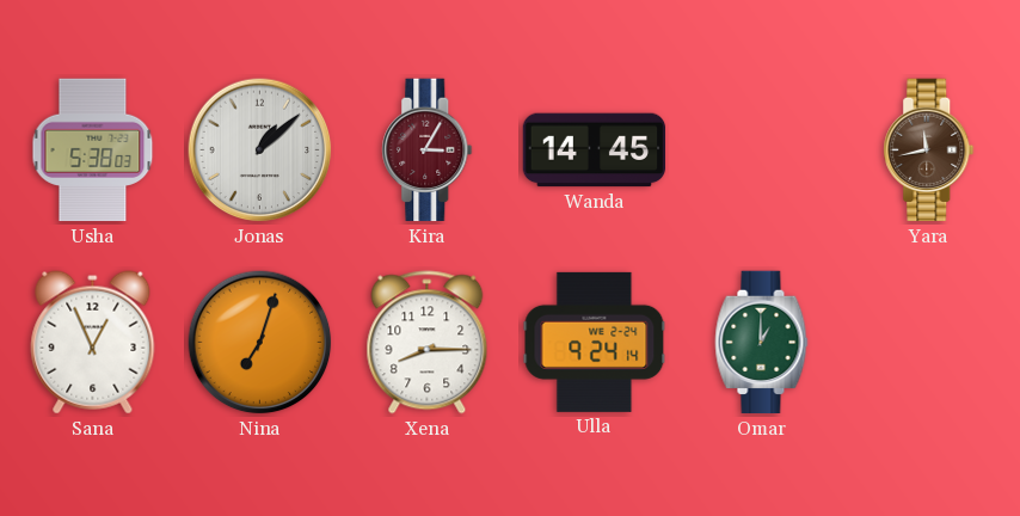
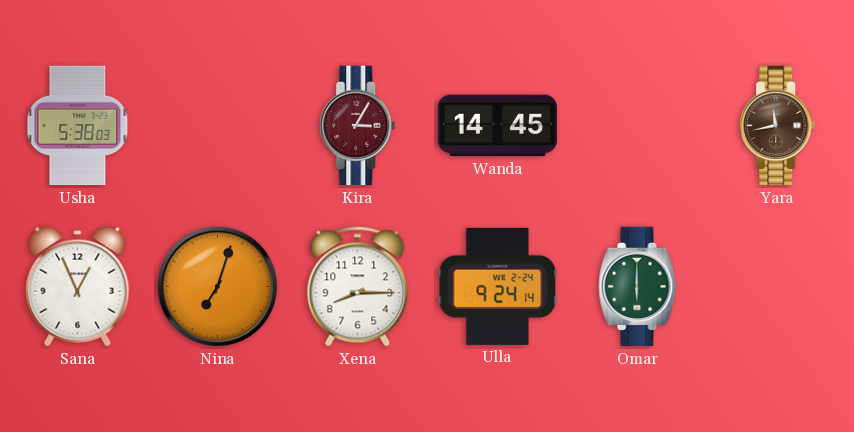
Jonas: 1:08 -> none
Omar: 1:00 -> 6:00
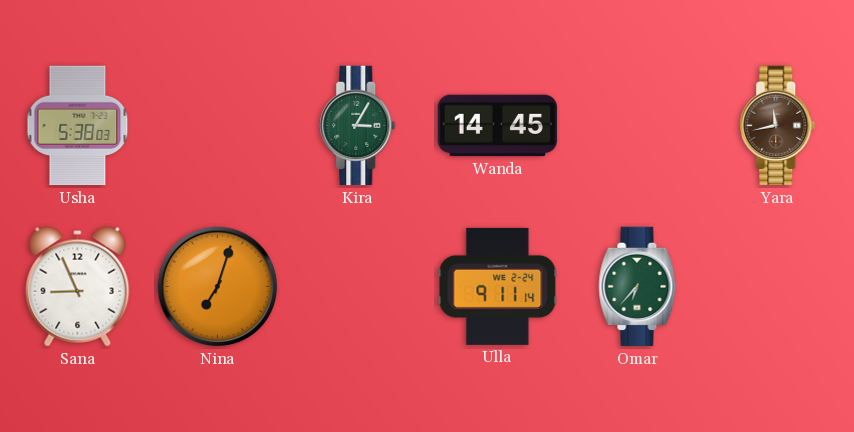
Kira dial: burgundy -> green
Sana: 12:56 -> 8:56
Xena: 8:15 -> none
Ulla: 9:24 -> 9:11
Omar: 6:00 -> 6:37
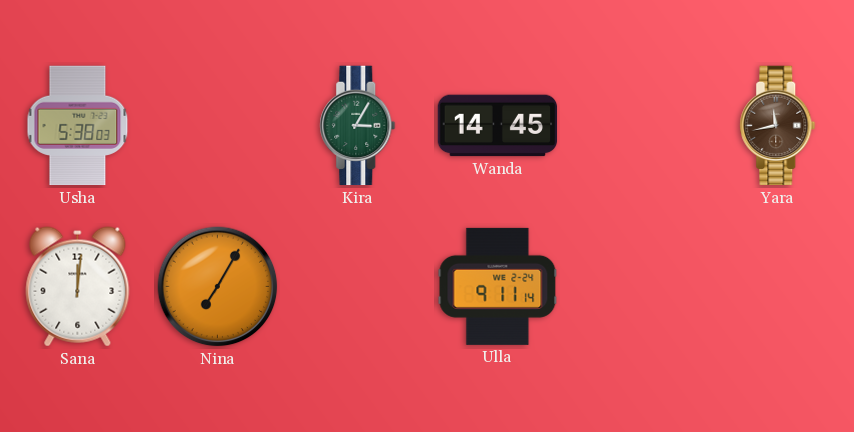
Sana: 8:56 -> 12:01
Nina: 7:03 -> 7:05
Omar: 6:37 -> none
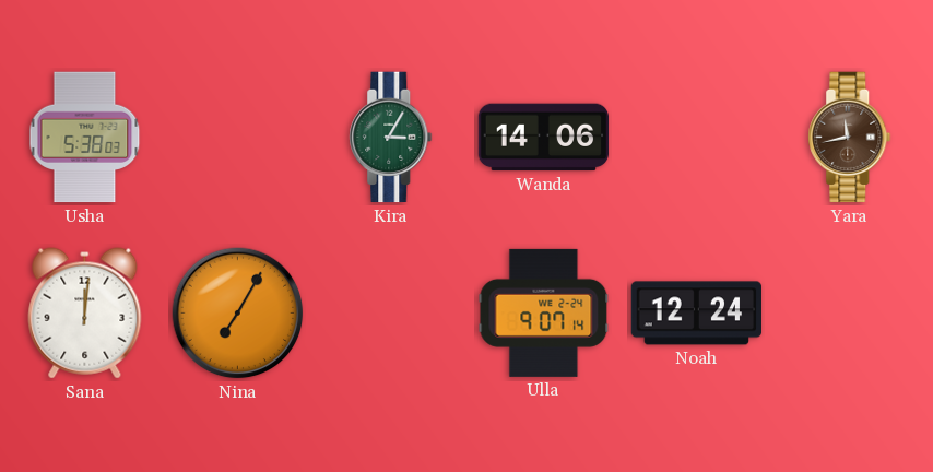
Wanda: 14:45 -> 14:06
Ulla: 9:11 -> 9:07
Noah: none -> 12:24
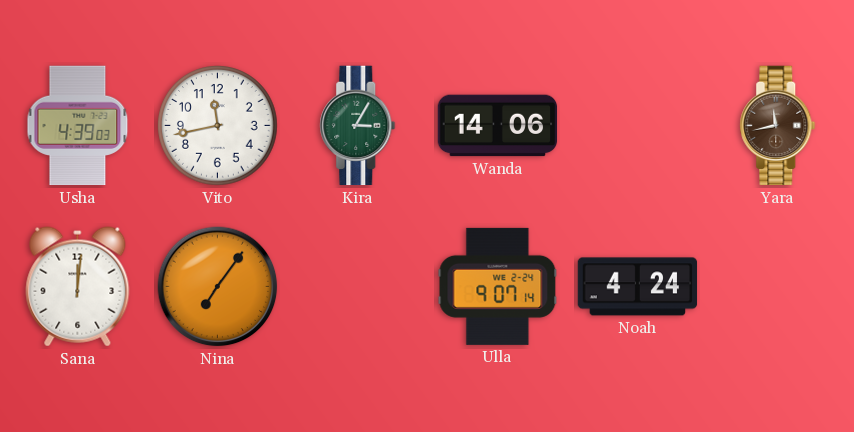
Usha: 5:38 -> 4:39
Vito: none -> 11:43
Nina: 7:05 -> 7:06
Noah: 12:24 -> 4:24
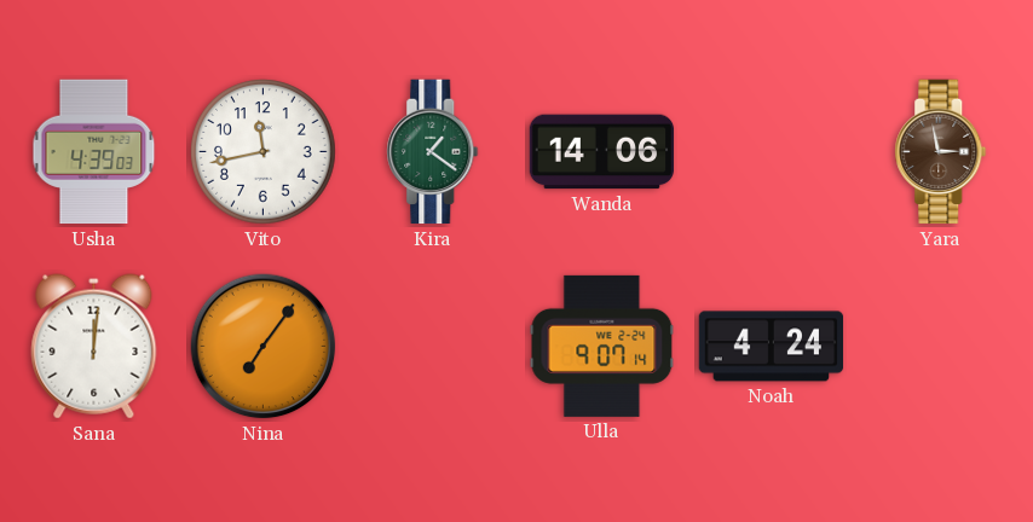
Kira: 3:05 -> 1:21
Yara: 11:43 -> 2:58
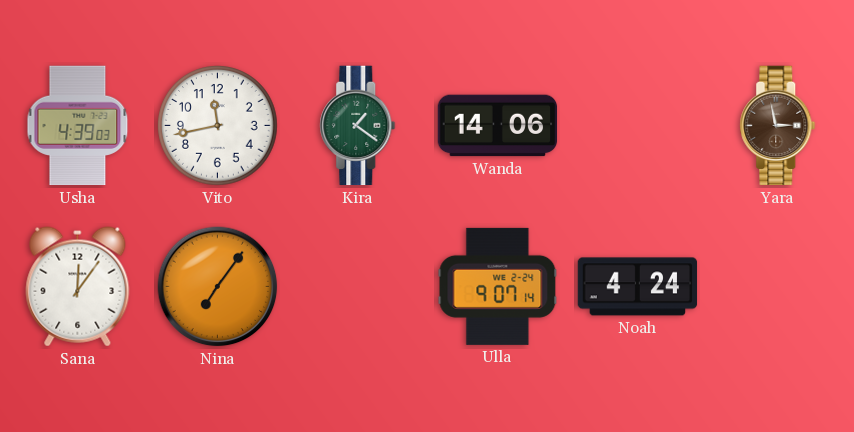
Sana: 12:01 -> 12:06
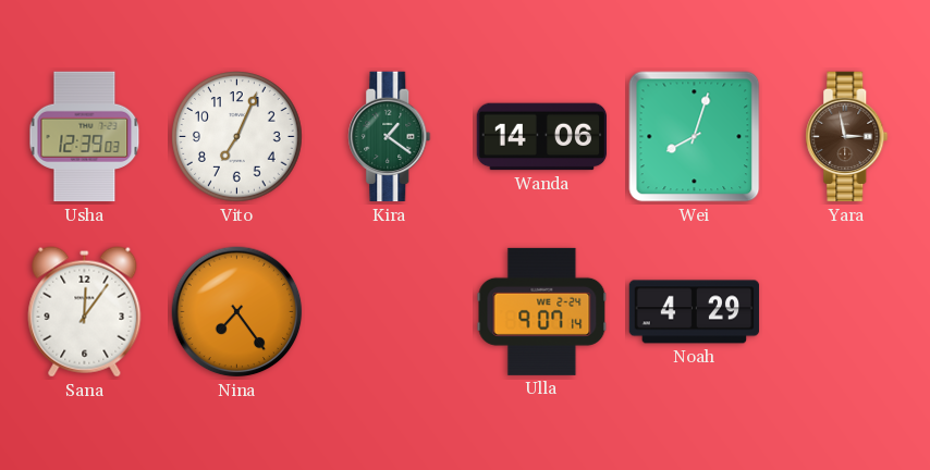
Usha: 4:39 -> 12:39
Vito: 11:43 -> 7:04
Wei: none -> 8:03
Nina: 7:06 -> 7:24
Noah: 4:24 -> 4:29
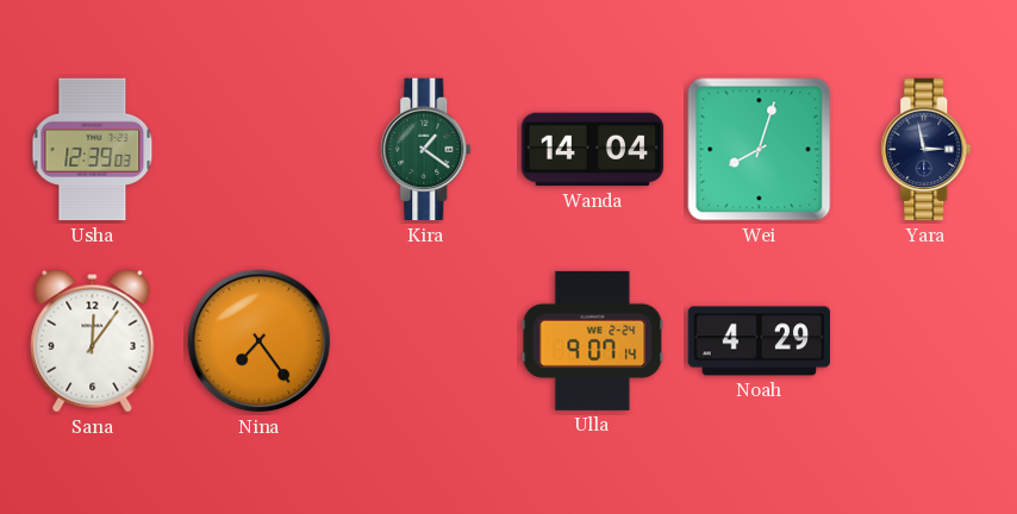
Vito: 7:04 -> none
Wanda: 14:06 -> 14:04
Yara dial: brown -> navy
